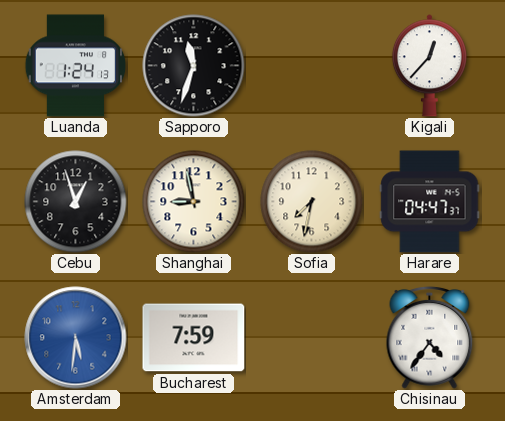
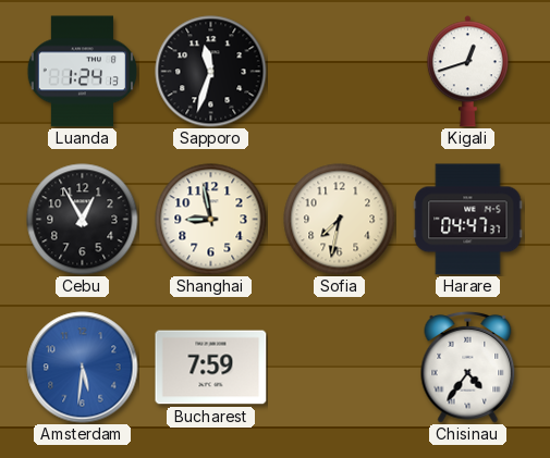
Kigali: 12:37 -> 12:42
Cebu: 12:57 -> 12:55
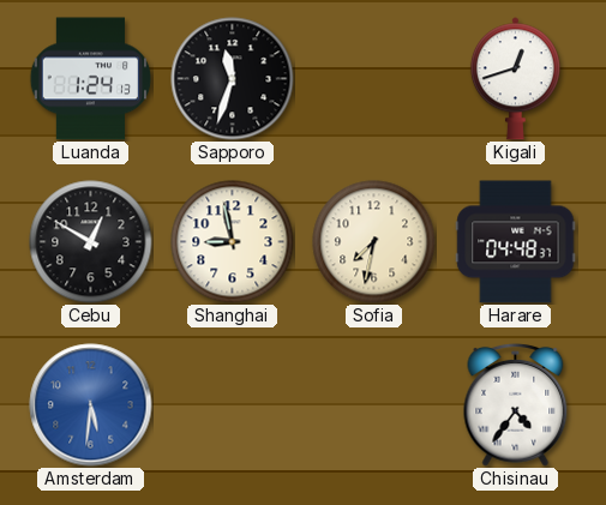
Cebu: 12:55 -> 12:50
Harare: 04:47 -> 04:48
Bucharest: 7:59 -> none
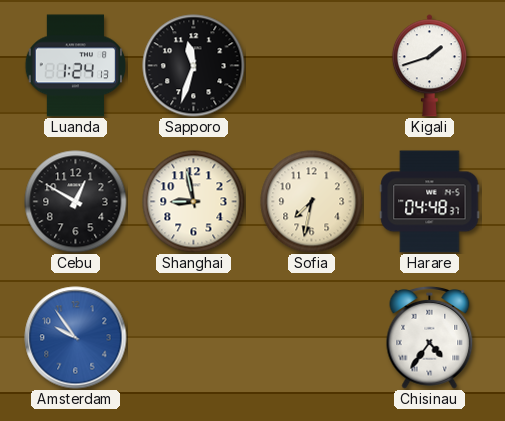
Kigali: 12:42 -> 1:42
Amsterdam: 5:31 -> 9:54
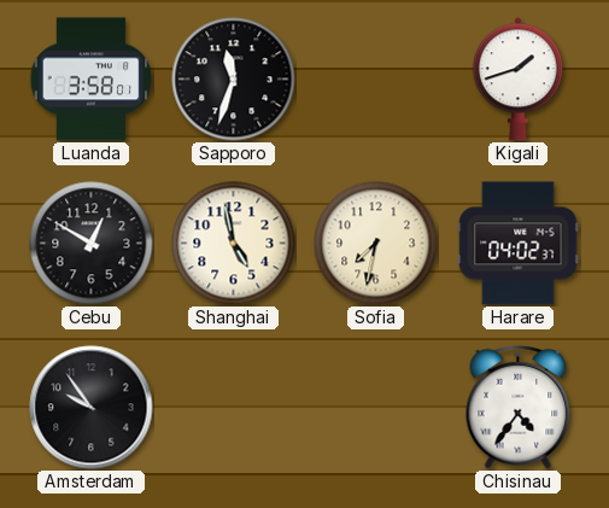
Luanda: 1:24 -> 3:58
Shanghai: 8:58 -> 4:58
Harare: 04:48 -> 04:02
Amsterdam dial: blue -> black
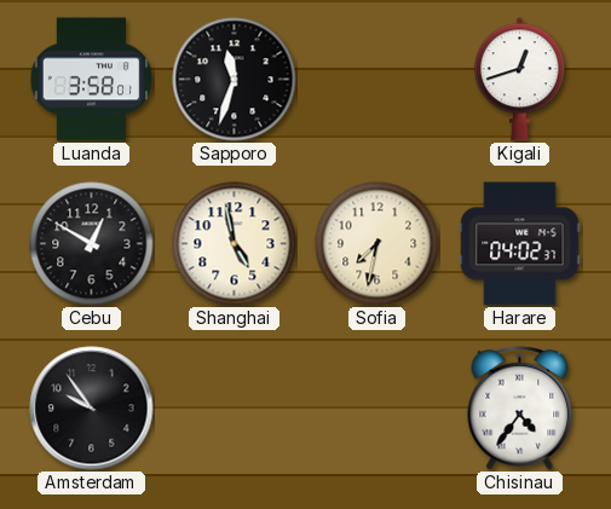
Kigali: 1:42 -> 12:42
